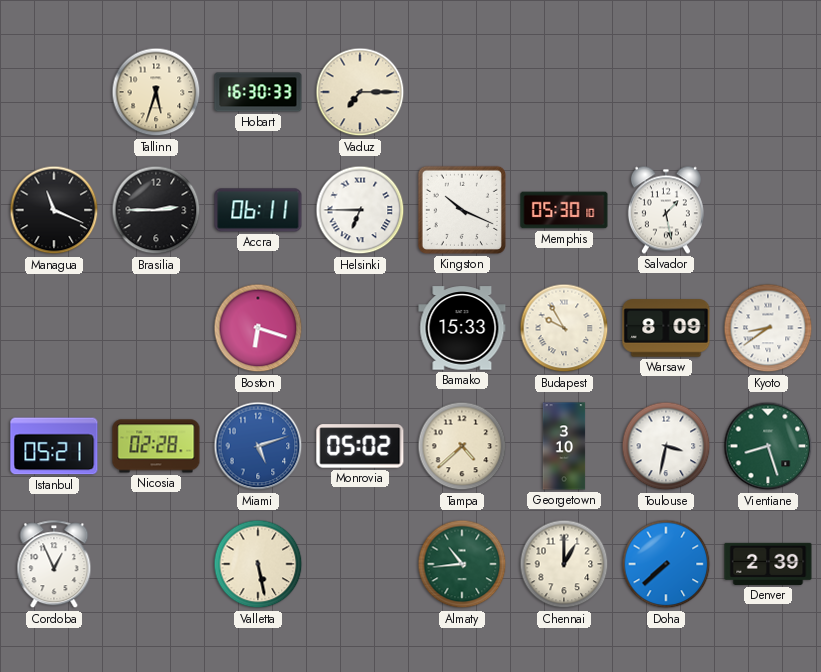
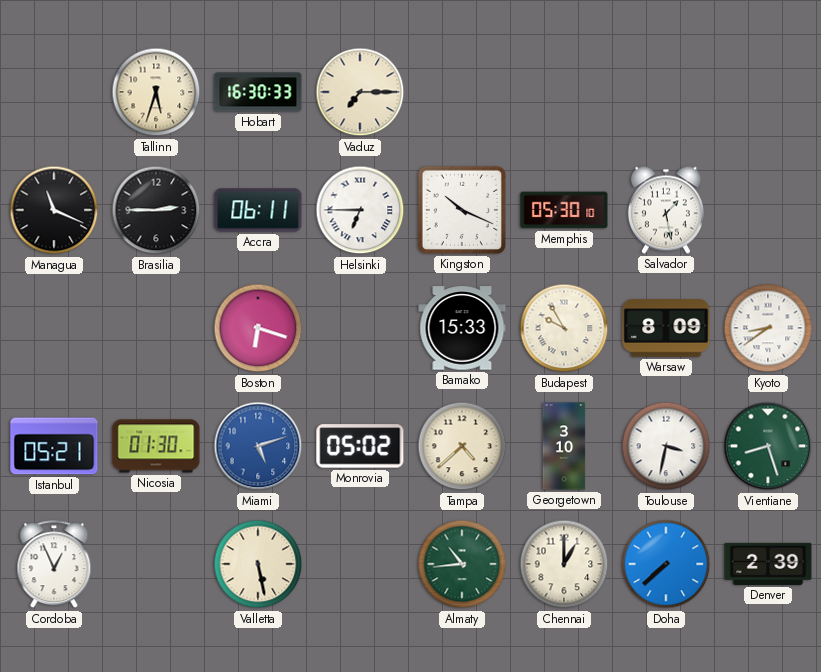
Nicosia: 02:28 -> 01:30
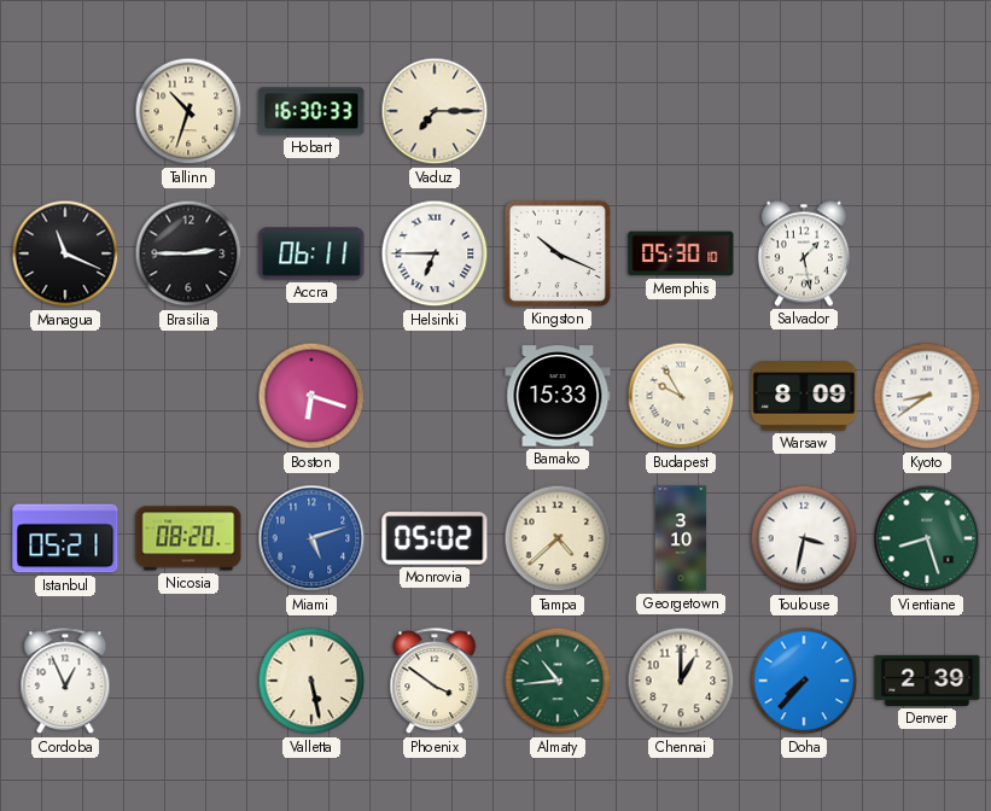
Tallinn: 5:33 -> 10:33
Nicosia: 01:30 -> 08:20
Phoenix: none -> 3:51
Doha: 7:38 -> 7:37
